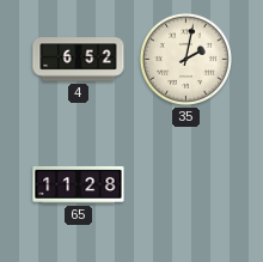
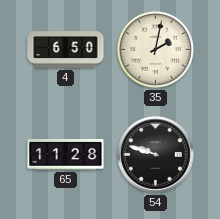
4: 6:52 -> 6:50
54: none -> 9:48
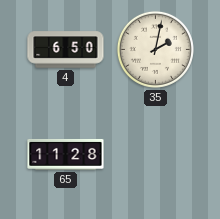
54: 9:48 -> none
